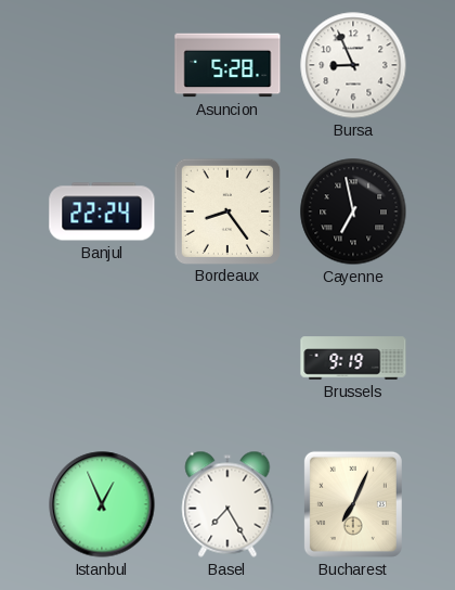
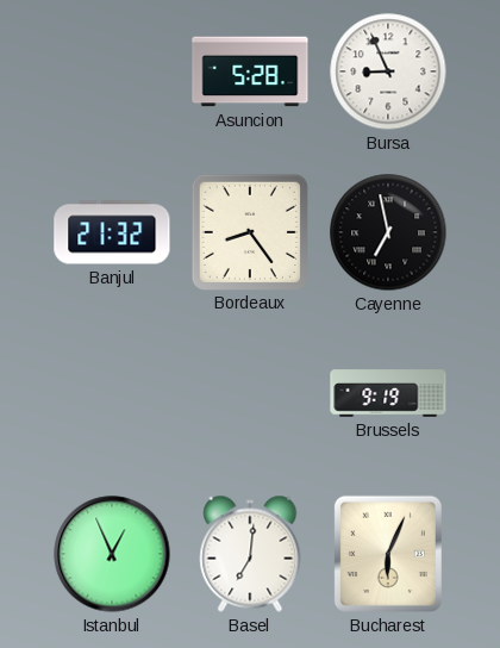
Banjul: 22:24 -> 21:32
Basel: 7:25 -> 7:01
Bucharest: 7:04 -> 6:04
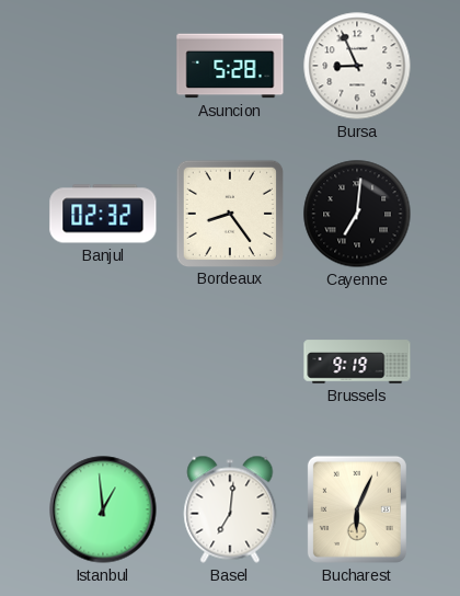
Banjul: 21:32 -> 02:32
Cayenne: 6:58 -> 7:01
Istanbul: 12:56 -> 12:59
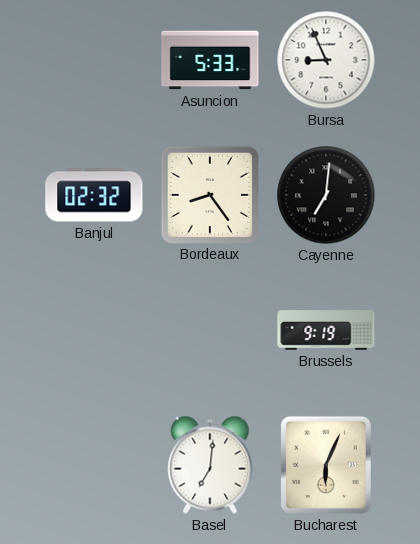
Asuncion: 5:28 -> 5:33
Istanbul: 12:59 -> none
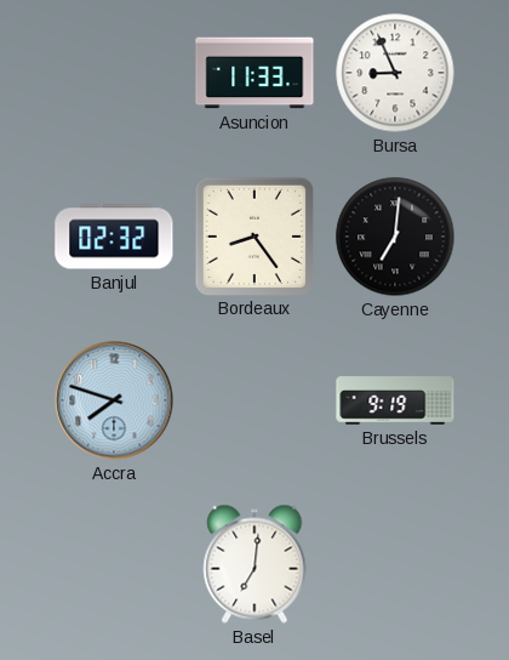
Asuncion: 5:33 -> 11:33
Accra: none -> 7:48
Bucharest: 6:04 -> none
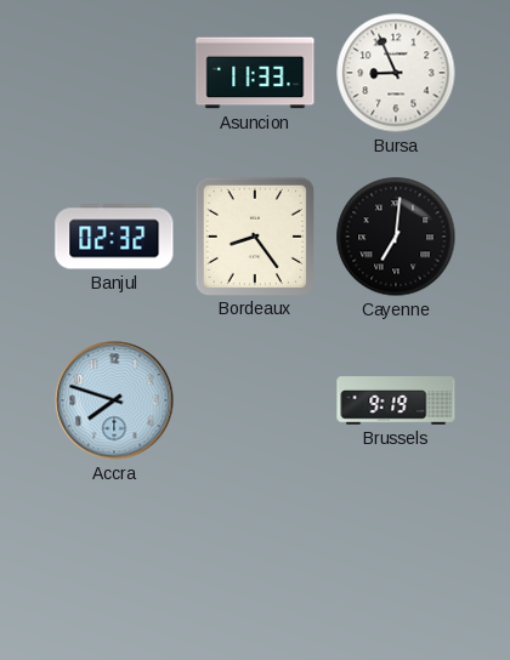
Basel: 7:01 -> none
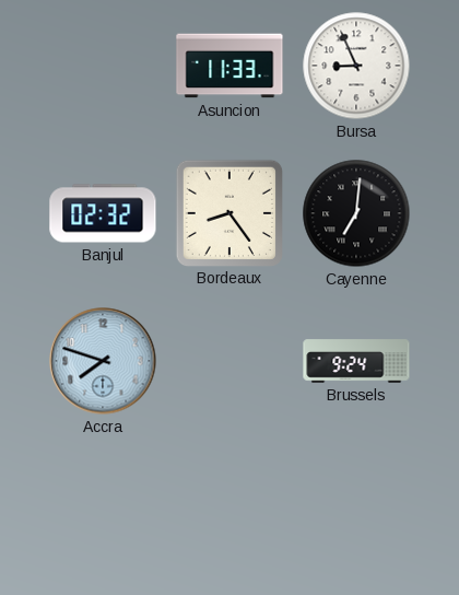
Brussels: 9:19 -> 9:24
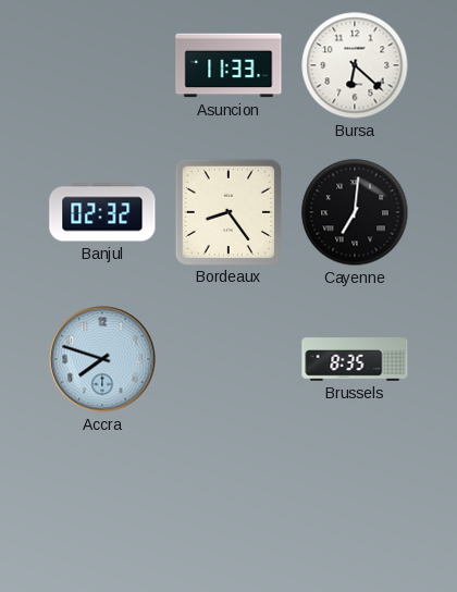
Bursa: 8:56 -> 6:22
Brussels: 9:24 -> 8:35
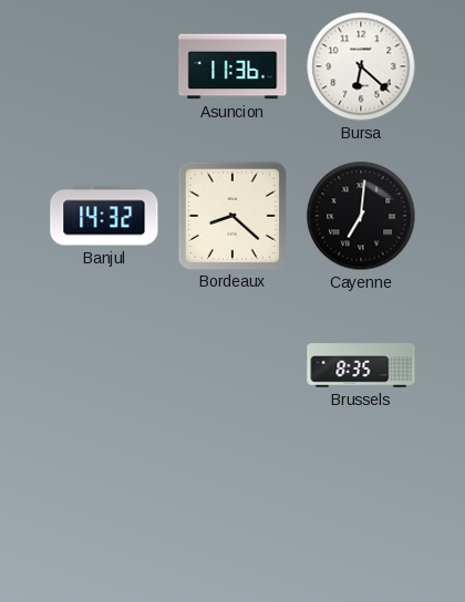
Asuncion: 11:33 -> 11:36
Banjul: 02:32 -> 14:32
Bordeaux: 8:24 -> 8:22
Accra: 7:48 -> none
